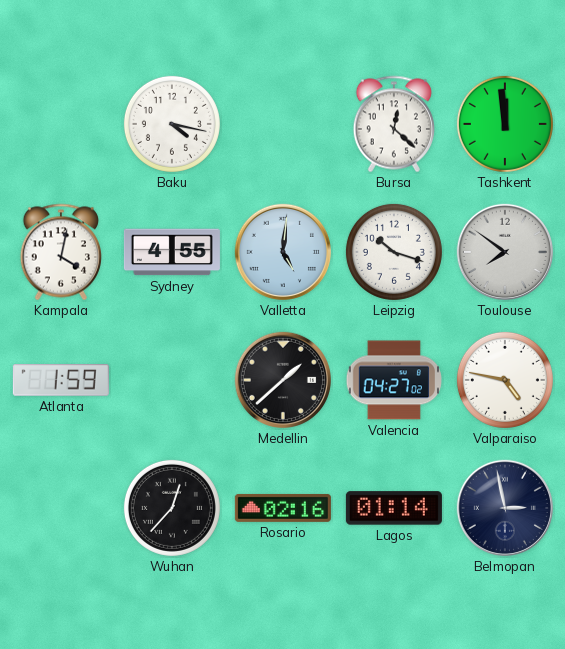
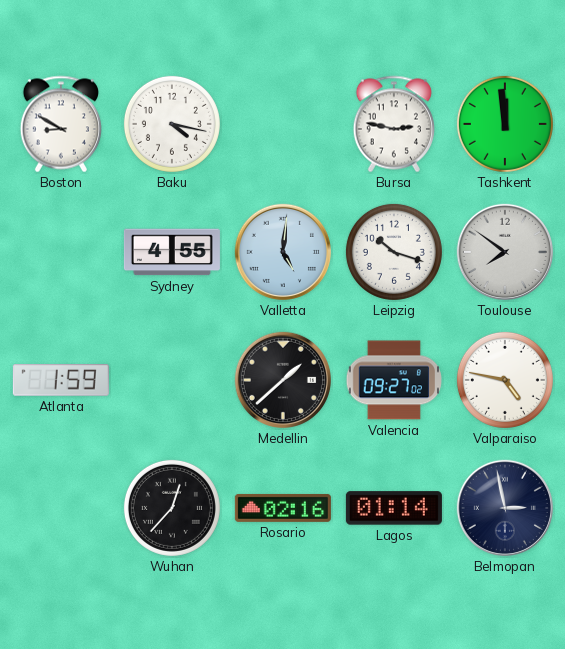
Boston: none -> 8:50
Bursa: 12:22 -> 2:47
Kampala: 4:02 -> none
Valencia: 04:27 -> 09:27
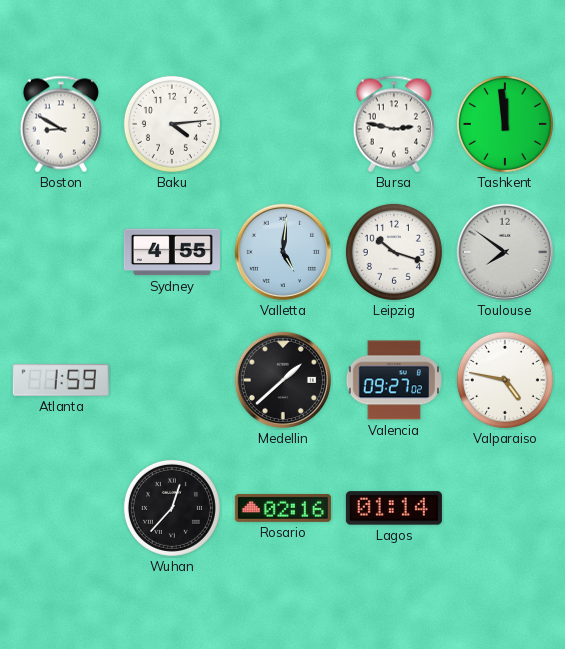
Baku: 4:17 -> 4:14
Belmopan: 2:58 -> none
